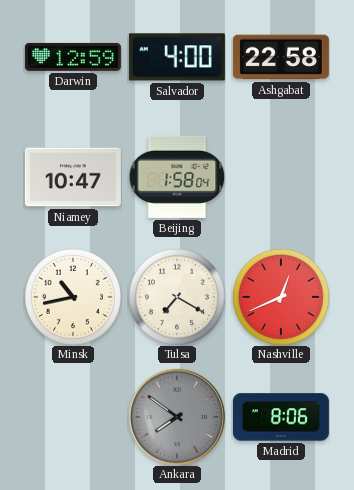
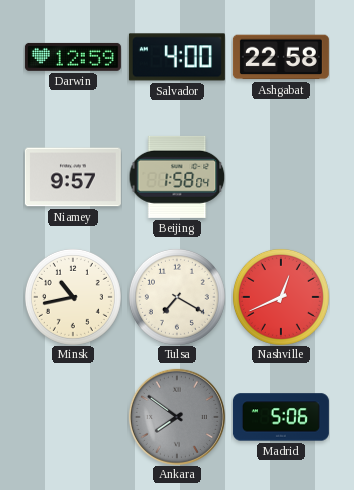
Niamey: 10:47 -> 9:57
Madrid: 8:06 -> 5:06
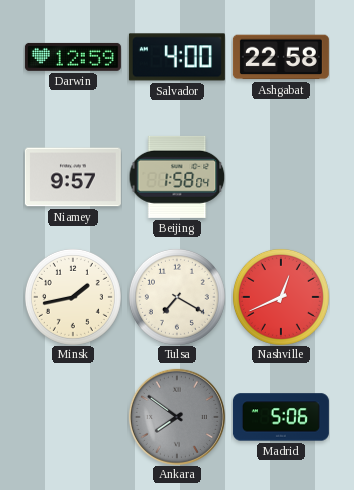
Minsk: 10:43 -> 1:43
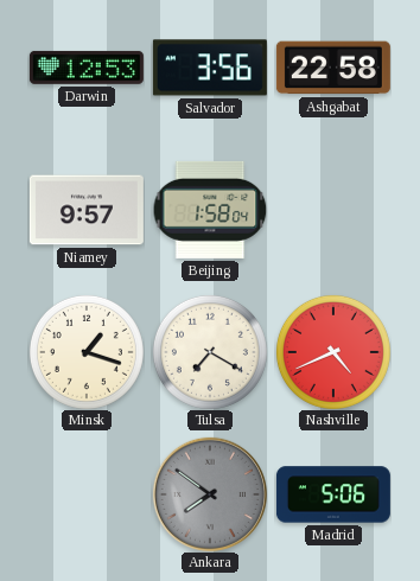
Darwin: 12:59 -> 12:53
Salvador: 4:00 -> 3:56
Minsk: 1:43 -> 1:18
Nashville: 12:41 -> 4:41
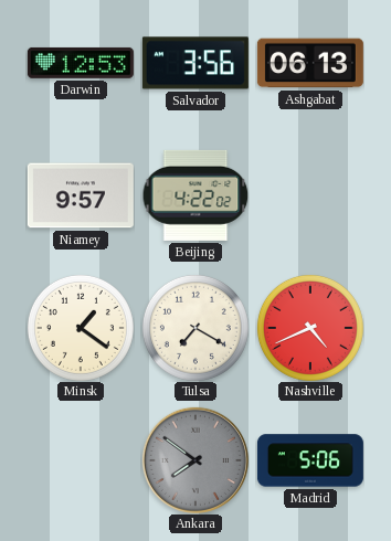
Ashgabat: 22:58 -> 06:13
Beijing: 1:58 -> 4:22
Minsk: 1:18 -> 1:21
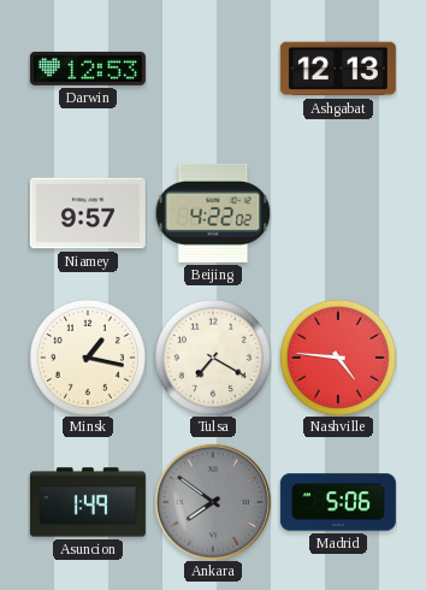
Salvador: 3:56 -> none
Ashgabat: 06:13 -> 12:13
Minsk: 1:21 -> 1:17
Nashville: 4:41 -> 4:46
Asuncion: none -> 1:49
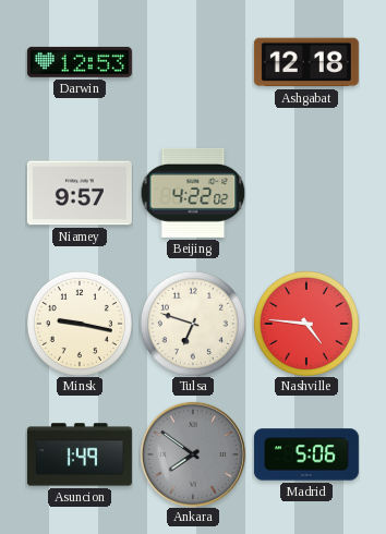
Ashgabat: 12:13 -> 12:18
Minsk: 1:17 -> 9:17
Tulsa: 7:20 -> 6:48
